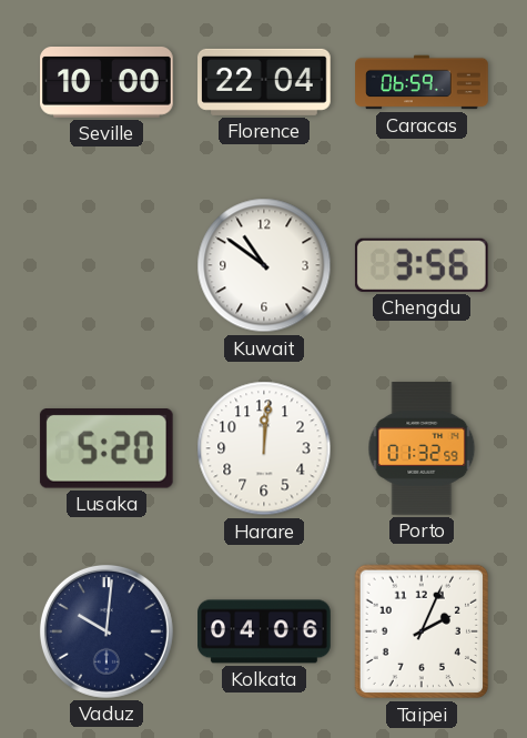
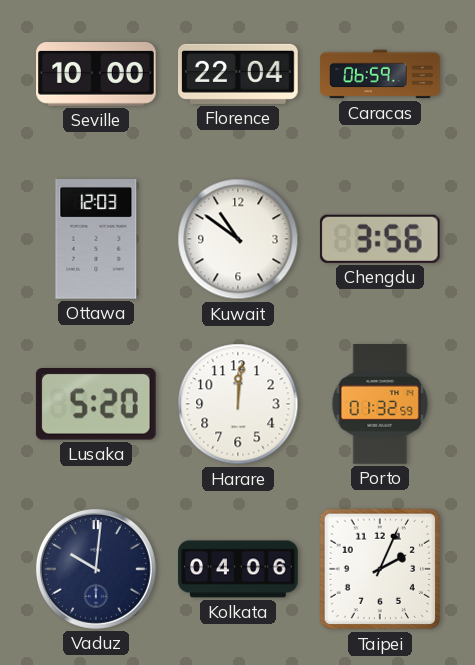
Ottawa: none -> 12:03
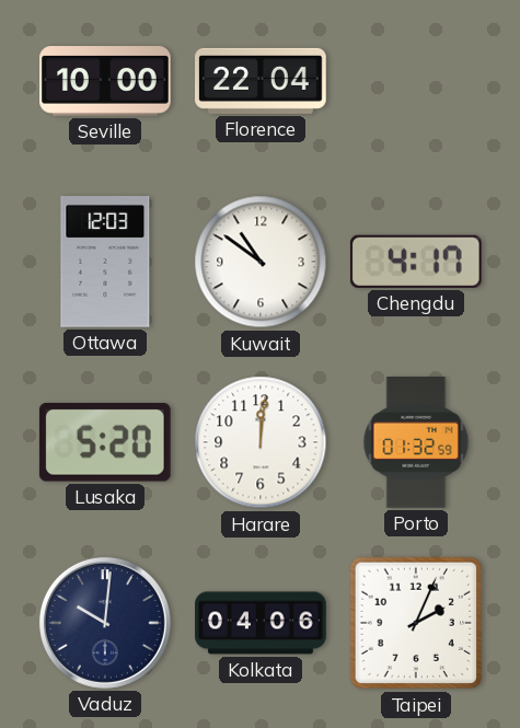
Caracas: 06:59 -> none
Chengdu: 3:56 -> 4:17
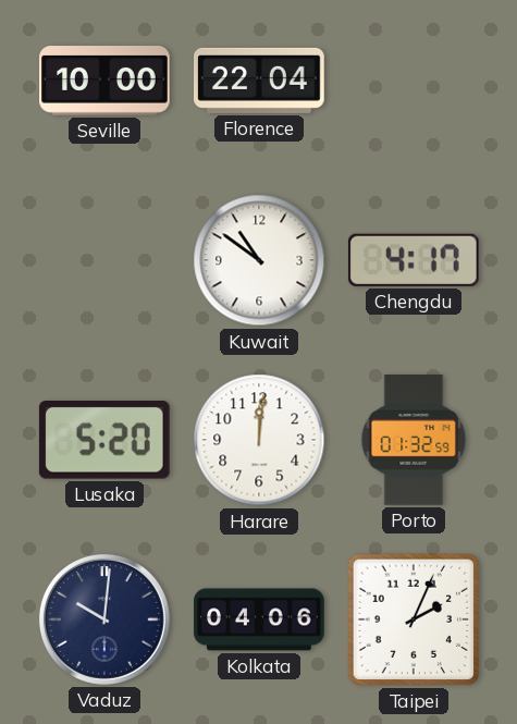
Ottawa: 12:03 -> none
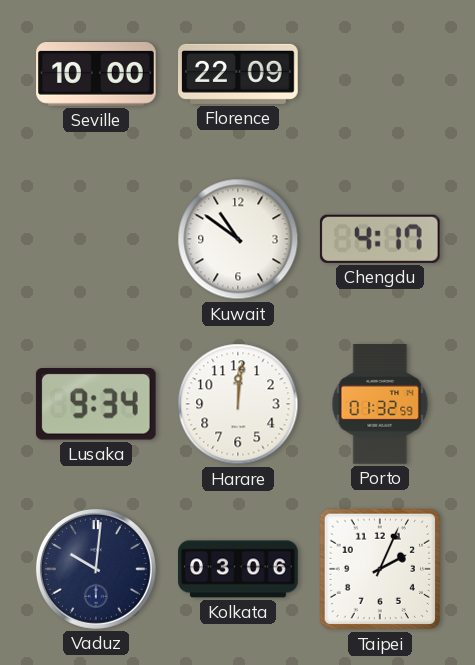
Florence: 22:04 -> 22:09
Lusaka: 5:20 -> 9:34
Kolkata: 04:06 -> 03:06
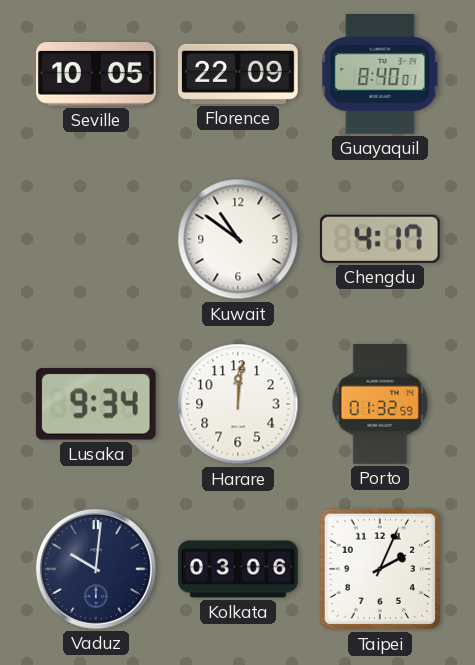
Seville: 10:00 -> 10:05
Guayaquil: none -> 8:40
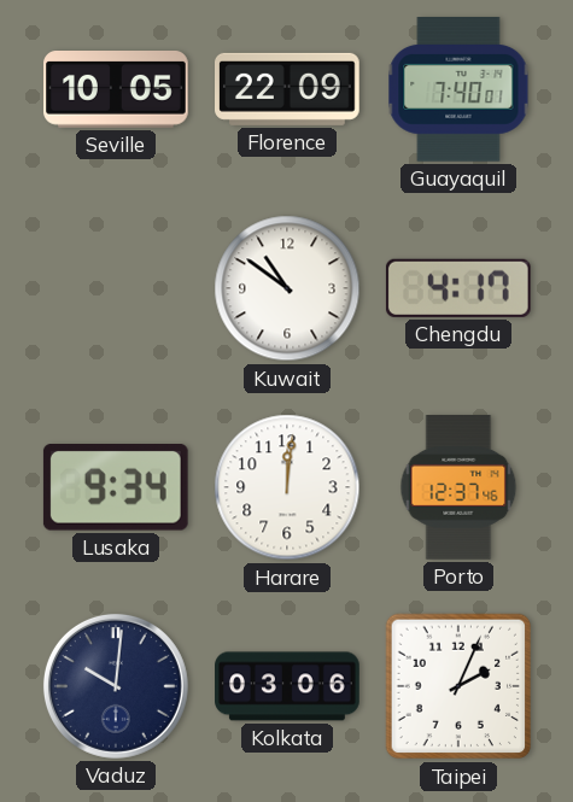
Guayaquil: 8:40 -> 7:40
Porto: 01:32 -> 12:37
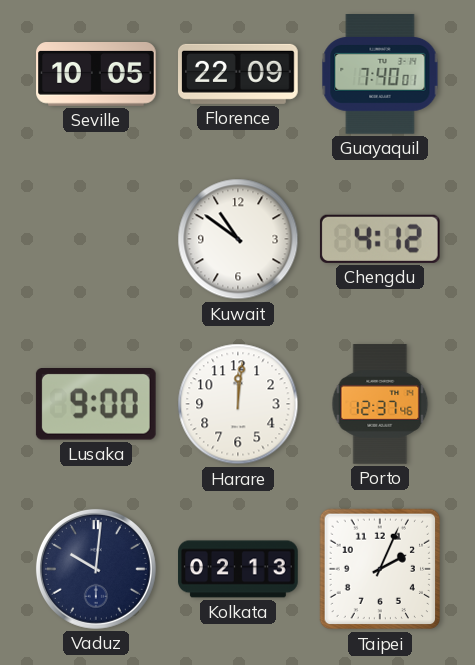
Chengdu: 4:17 -> 4:12
Lusaka: 9:34 -> 9:00
Kolkata: 03:06 -> 02:13
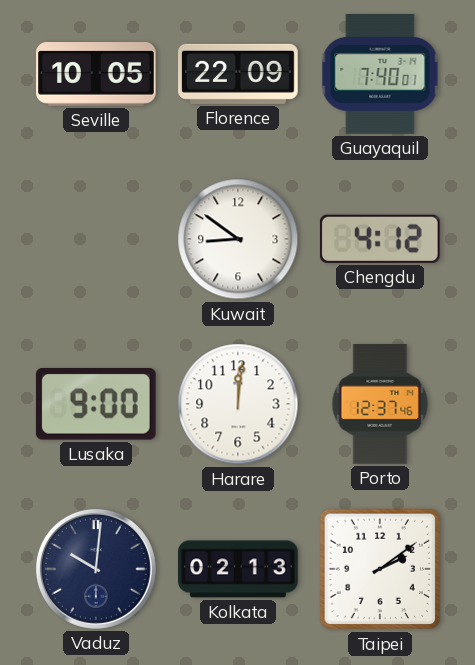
Kuwait: 10:51 -> 8:51
Taipei: 2:04 -> 2:09
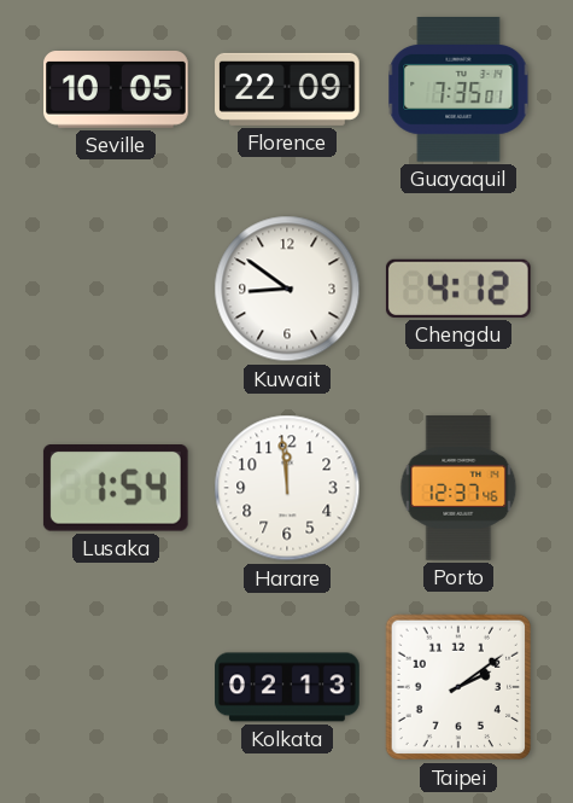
Guayaquil: 7:40 -> 7:35
Lusaka: 9:00 -> 1:54
Harare: 12:01 -> 11:59
Vaduz: 10:01 -> none
